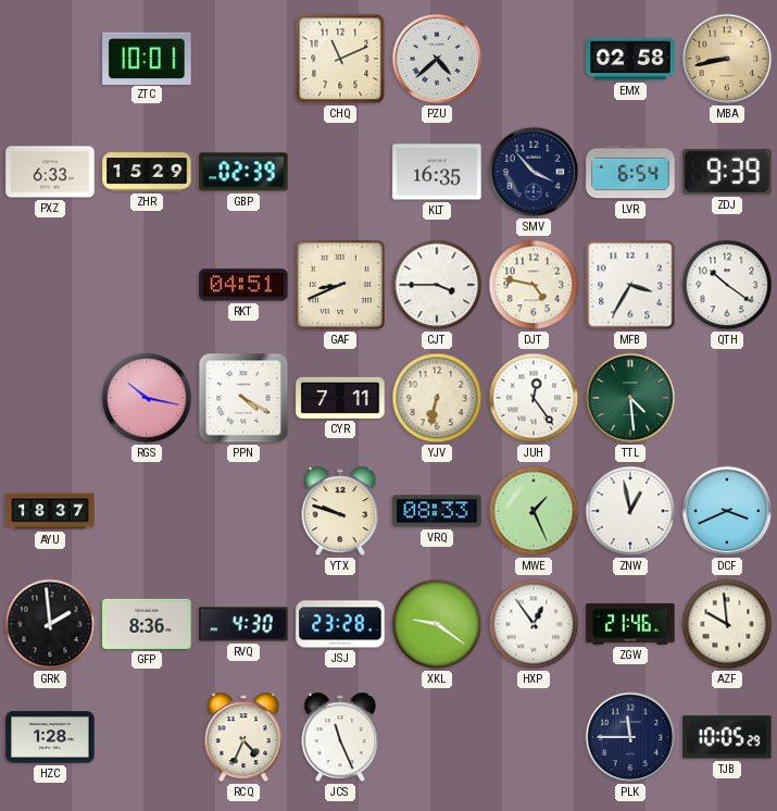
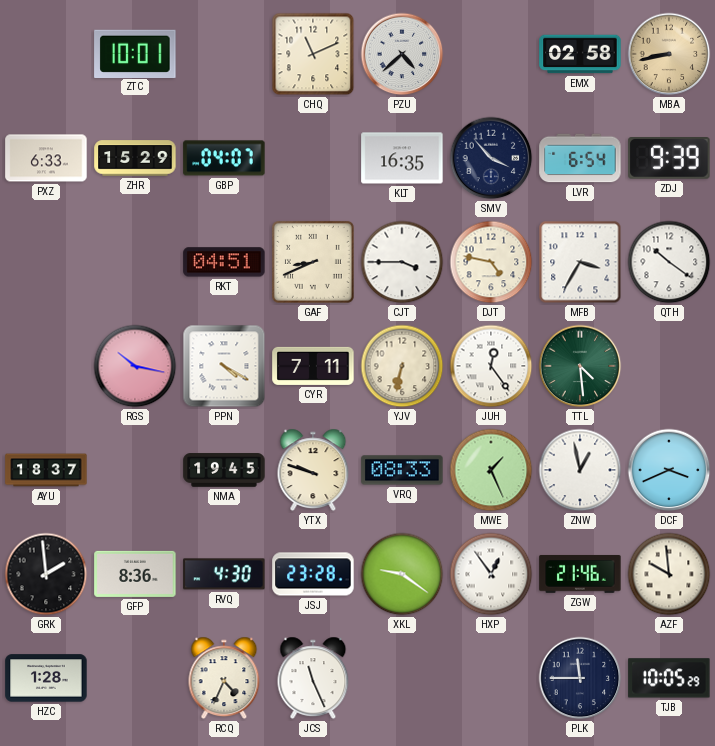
GBP: 02:39 -> 04:07
NMA: none -> 19:45
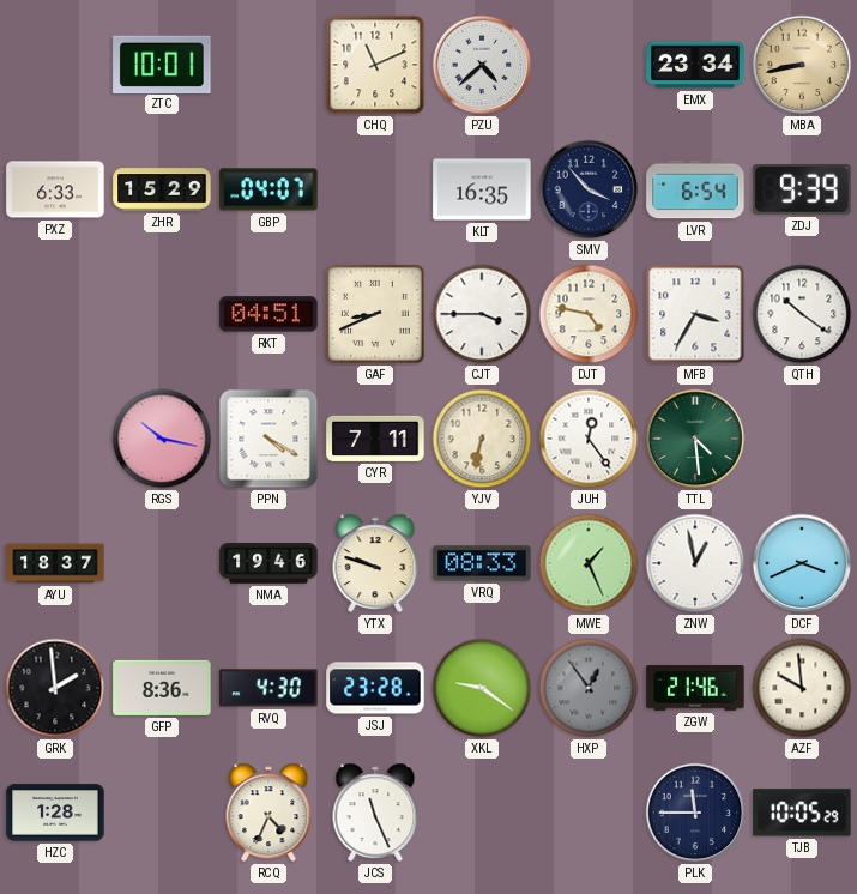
EMX: 02:58 -> 23:34
NMA: 19:45 -> 19:46
HXP dial: white -> grey
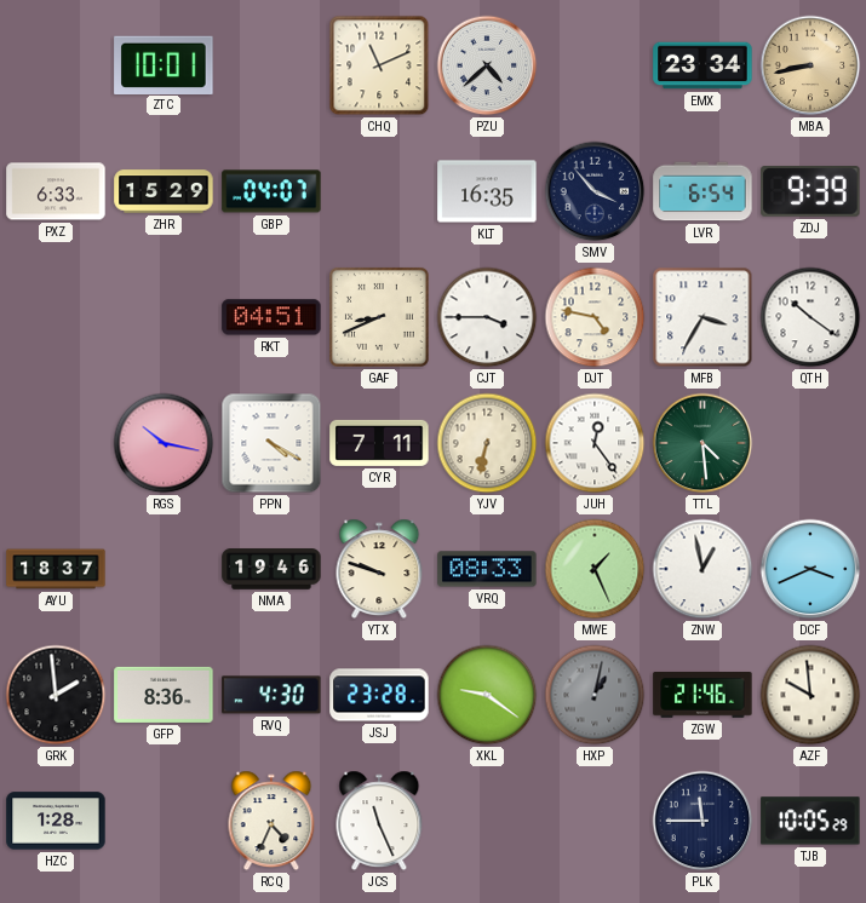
HXP: 12:54 -> 1:02
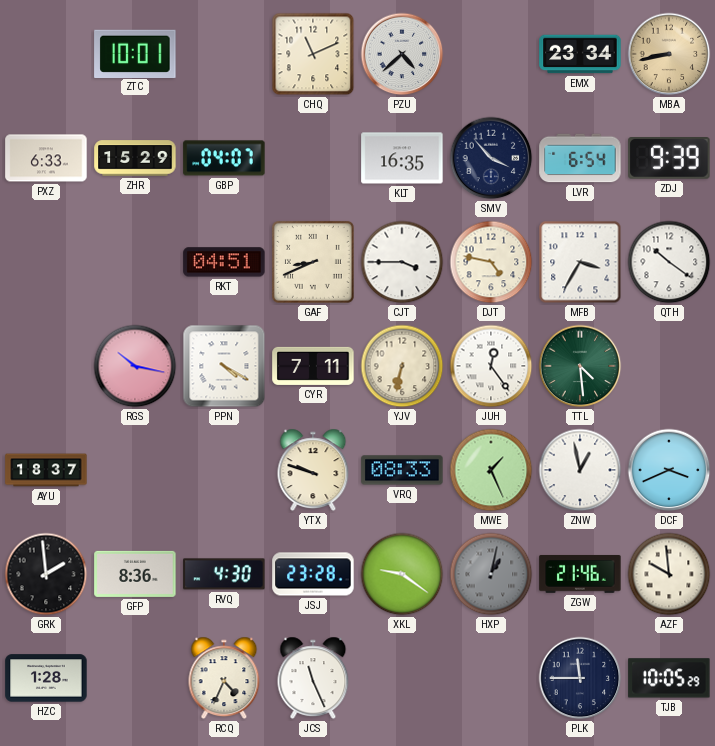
NMA: 19:46 -> none
